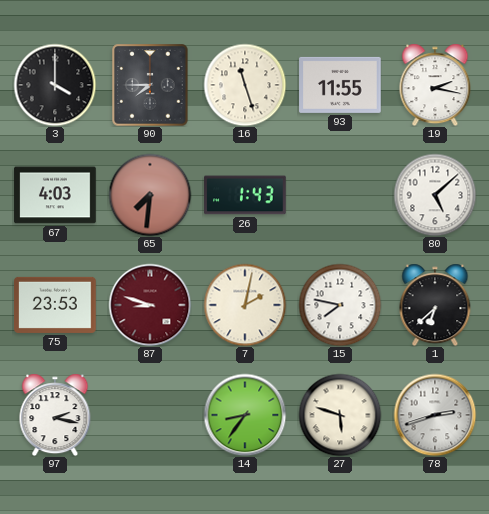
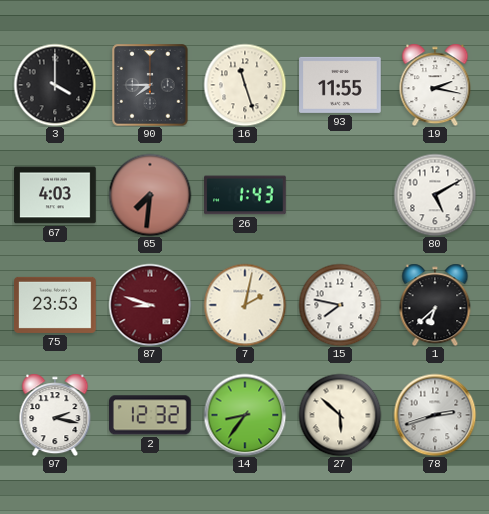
80: 5:08 -> 5:10
2: none -> 12:32
27: 5:48 -> 5:52
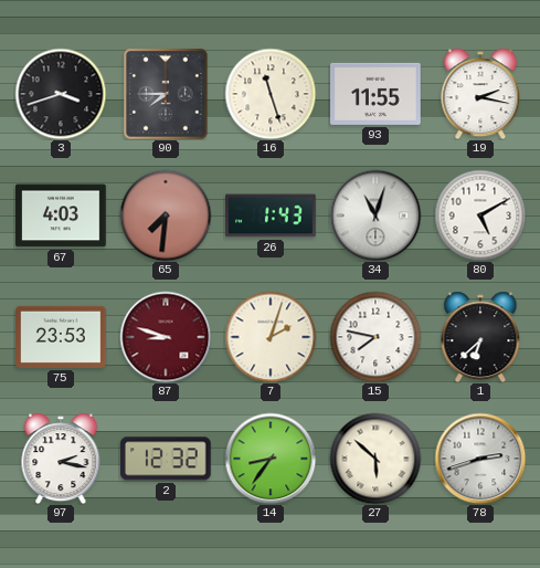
3: 4:00 -> 3:42
34: none -> 11:03
7: 2:02 -> 2:03
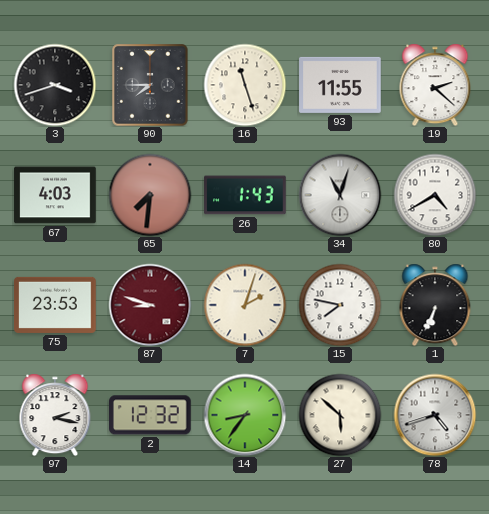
19: 2:17 -> 2:22
80: 5:10 -> 4:40
1: 6:38 -> 6:34
78: 2:42 -> 4:42
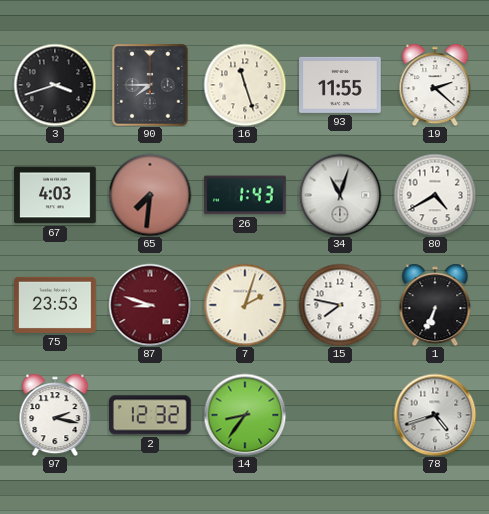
27: 5:52 -> none
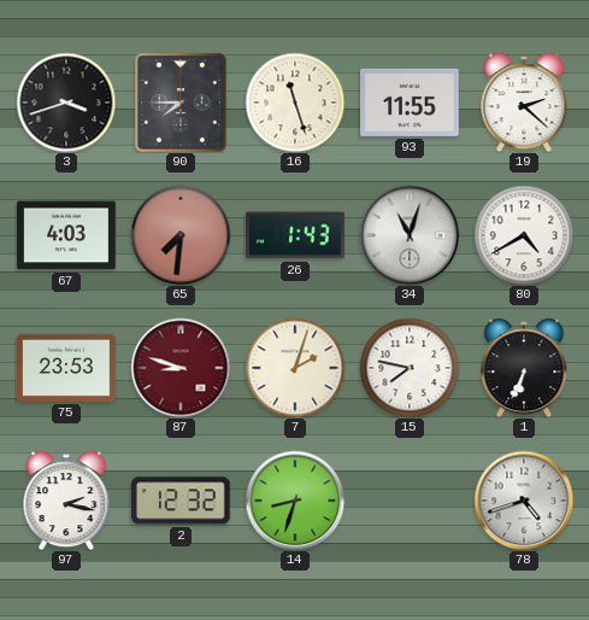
14: 8:36 -> 8:33
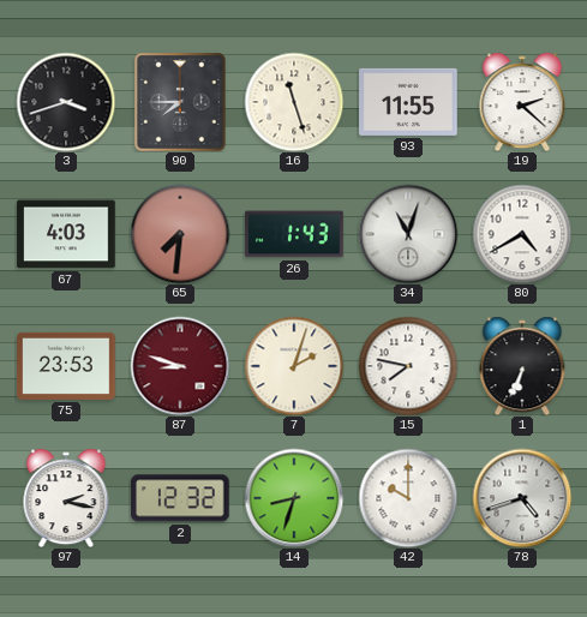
42: none -> 10:00
